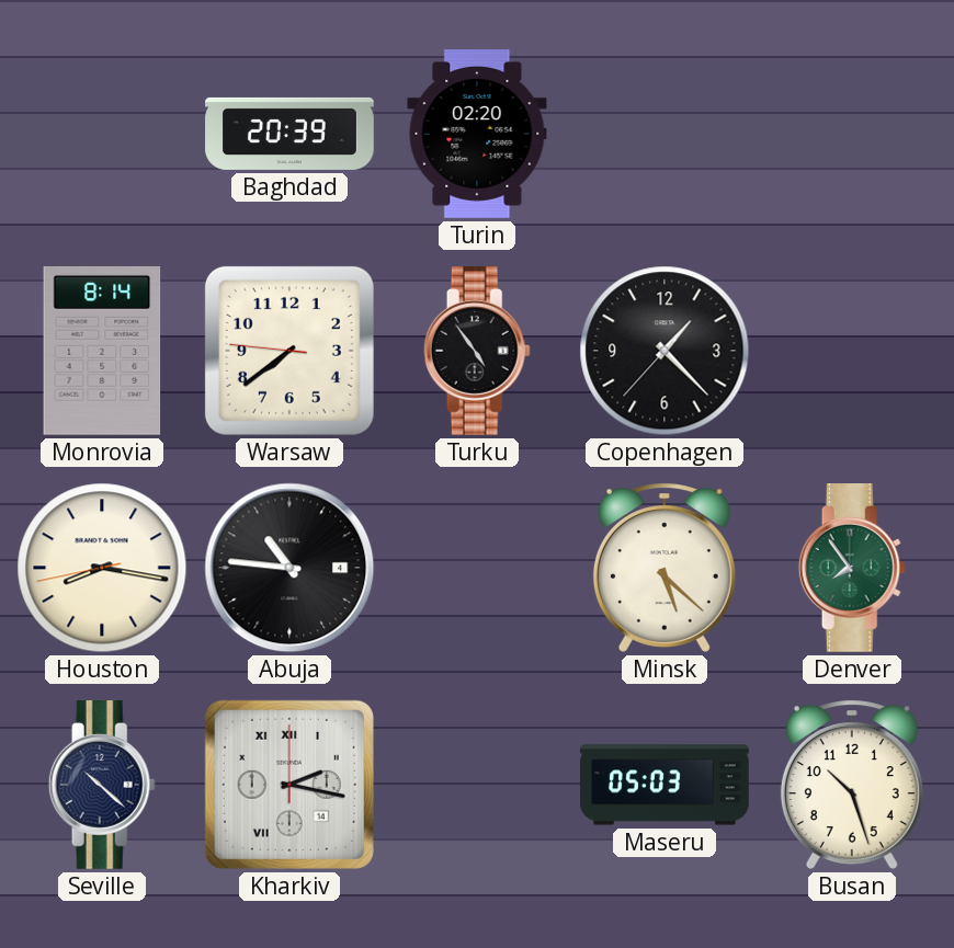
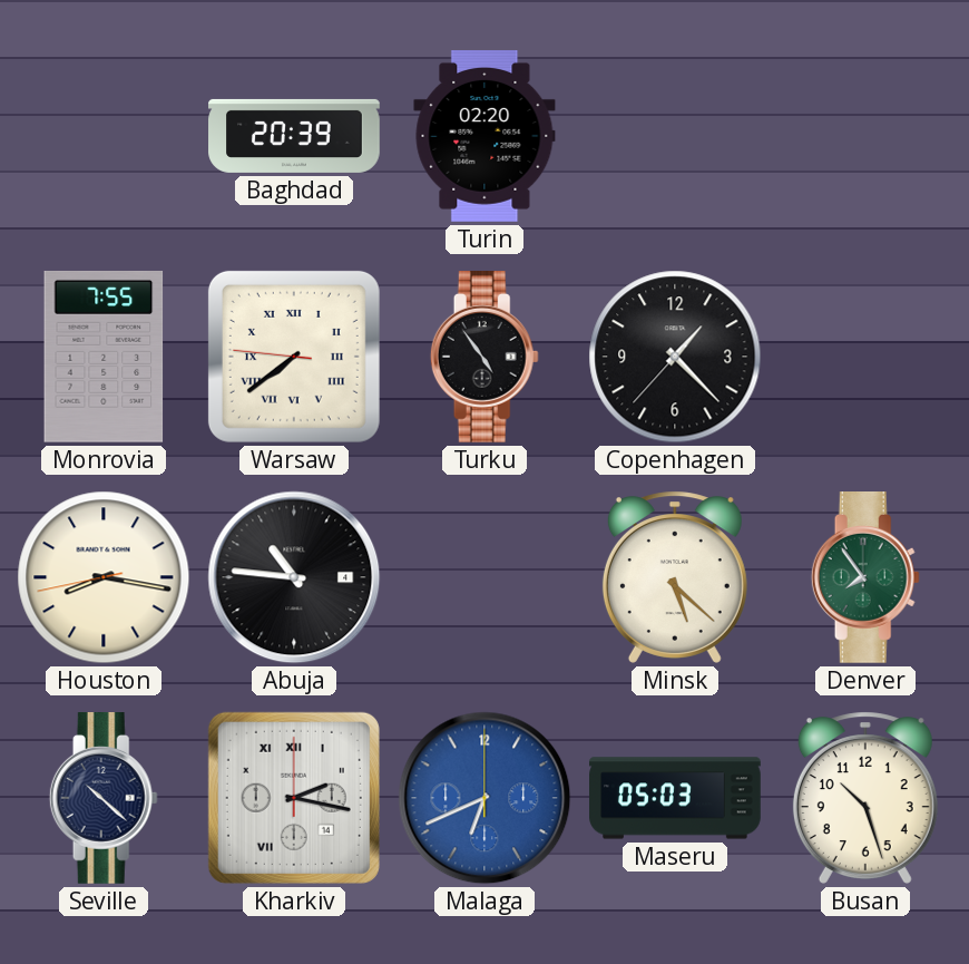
Monrovia: 8:14 -> 7:55
Warsaw numerals: Arabic -> Roman
Malaga: none -> 6:41
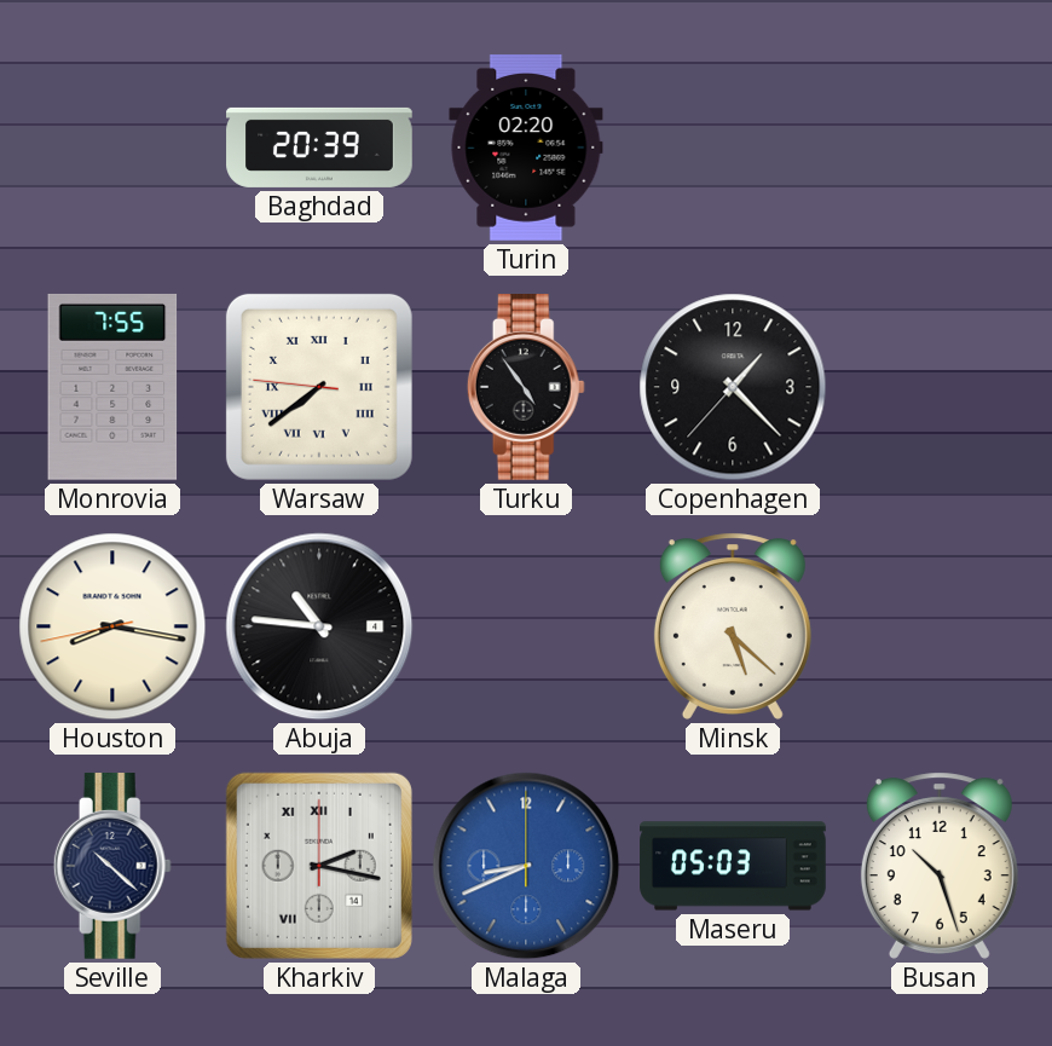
Denver: 7:54 -> none
Malaga: 6:41 -> 8:41
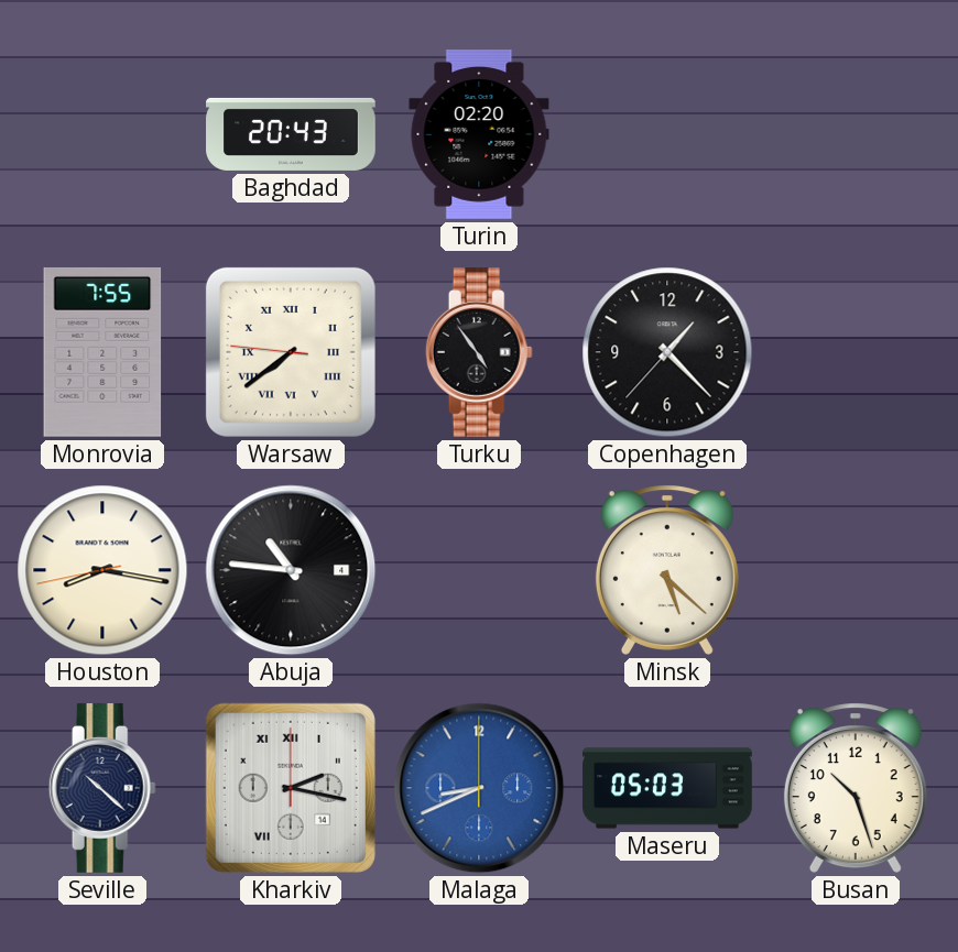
Baghdad: 20:39 -> 20:43
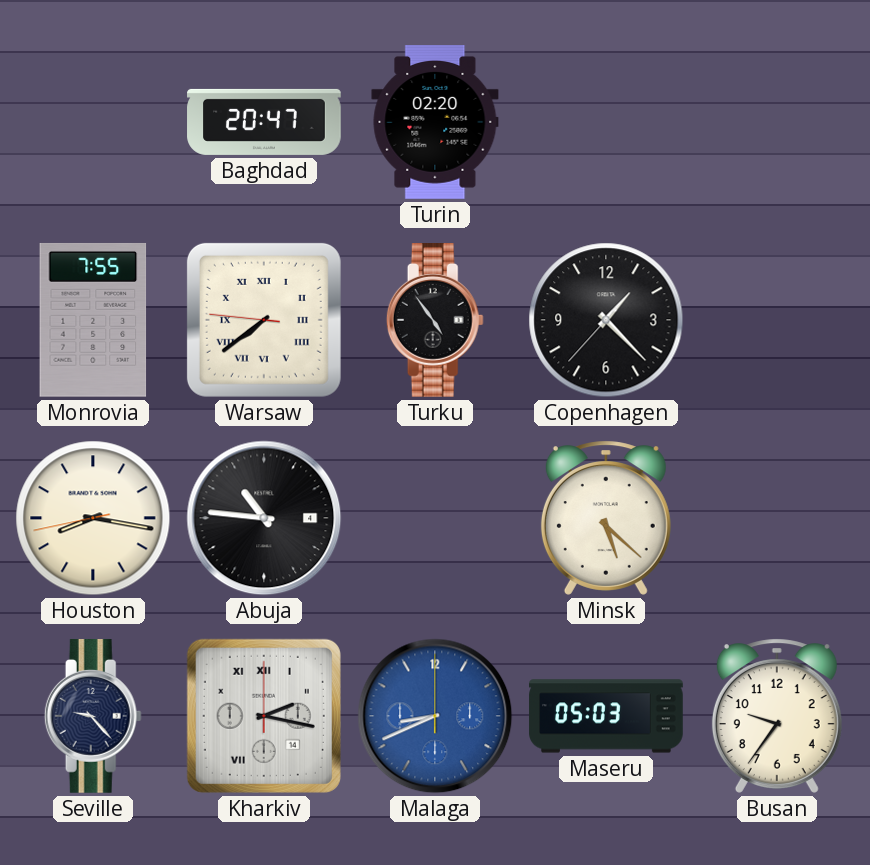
Baghdad: 20:43 -> 20:47
Seville: 10:22 -> 9:23
Busan: 10:27 -> 9:36
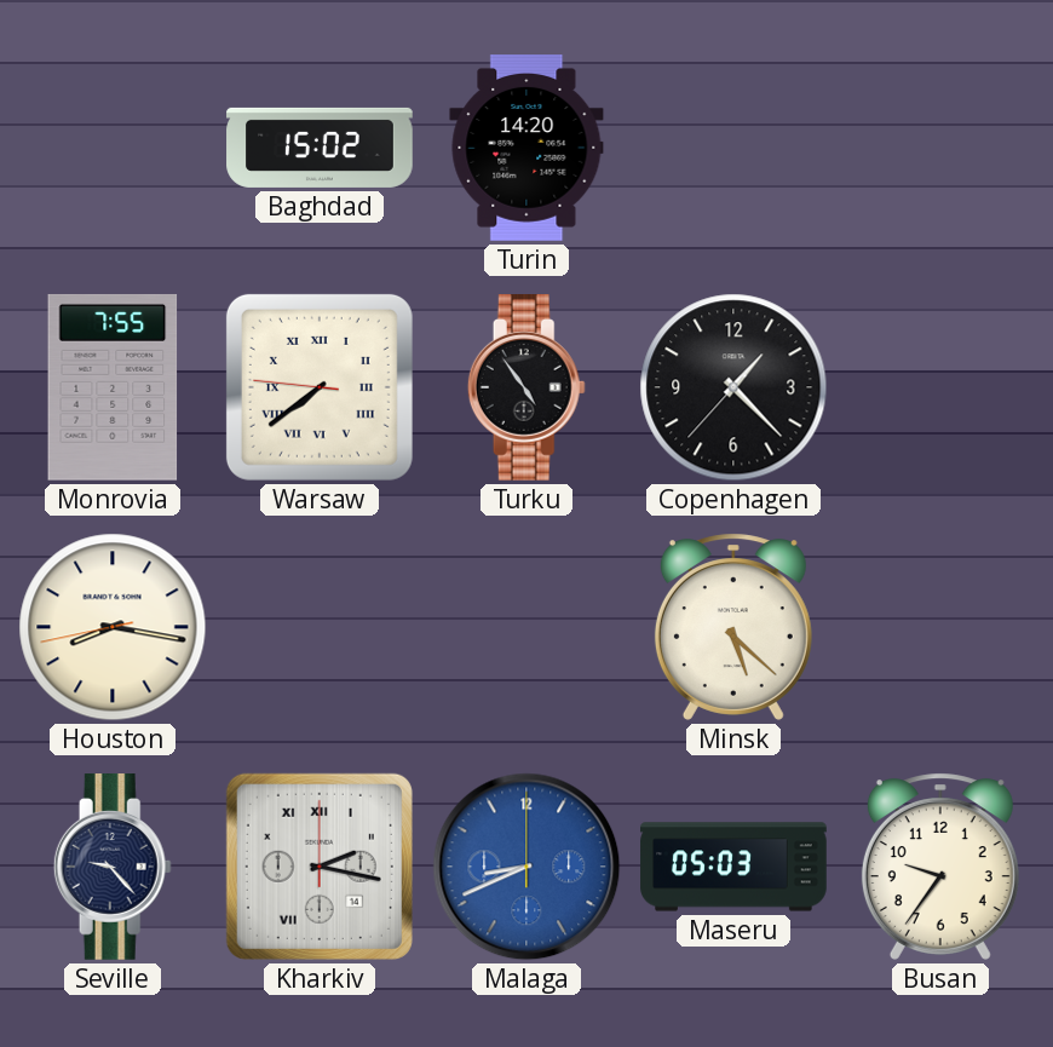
Baghdad: 20:47 -> 15:02
Turin: 02:20 -> 14:20
Abuja: 10:46 -> none
